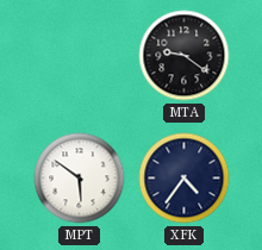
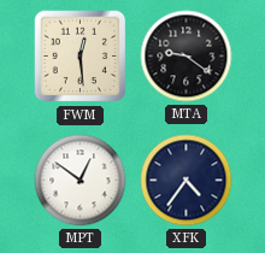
FWM: none -> 12:29
MPT: 5:51 -> 12:51
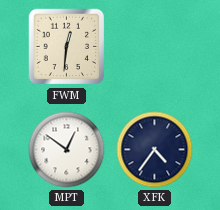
FWM: 12:29 -> 12:31
MTA: 9:21 -> none
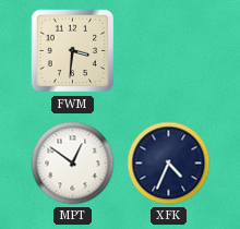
FWM: 12:31 -> 3:31
XFK: 4:36 -> 4:34
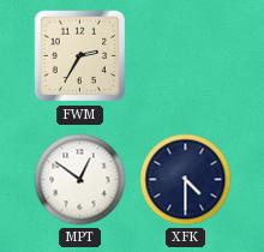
FWM: 3:31 -> 2:35
XFK: 4:34 -> 4:30
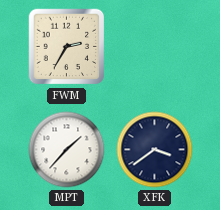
MPT: 12:51 -> 1:37
XFK: 4:30 -> 3:39
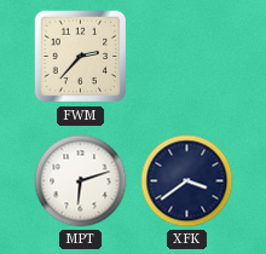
FWM: 2:35 -> 2:37
MPT: 1:37 -> 6:12
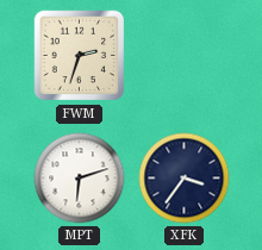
FWM: 2:37 -> 2:33
XFK: 3:39 -> 3:36
